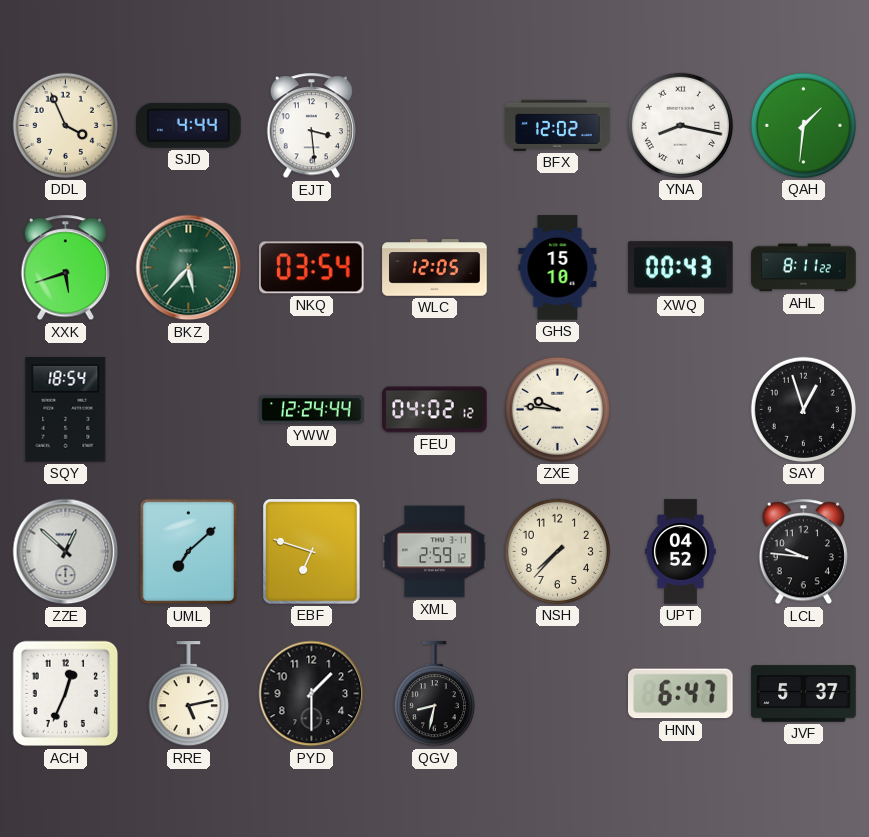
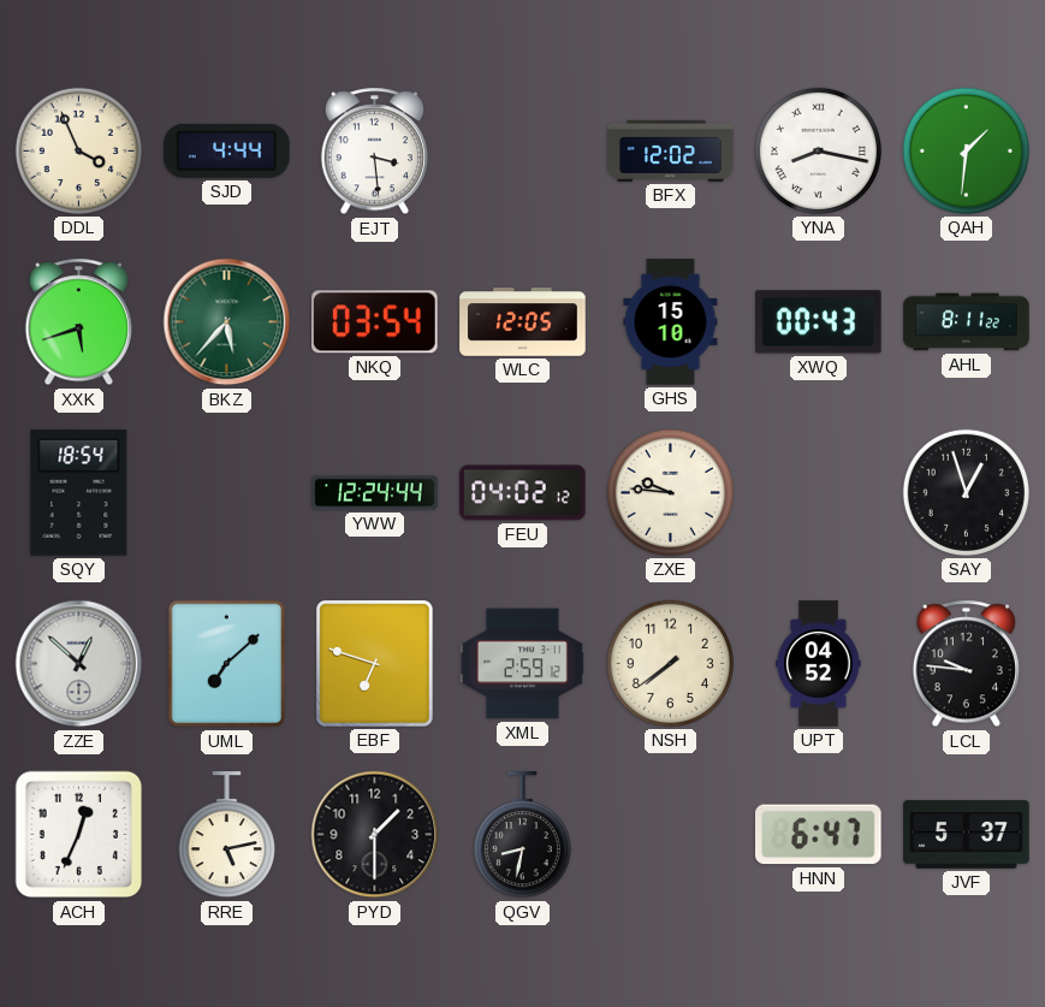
NSH: 7:37 -> 7:39
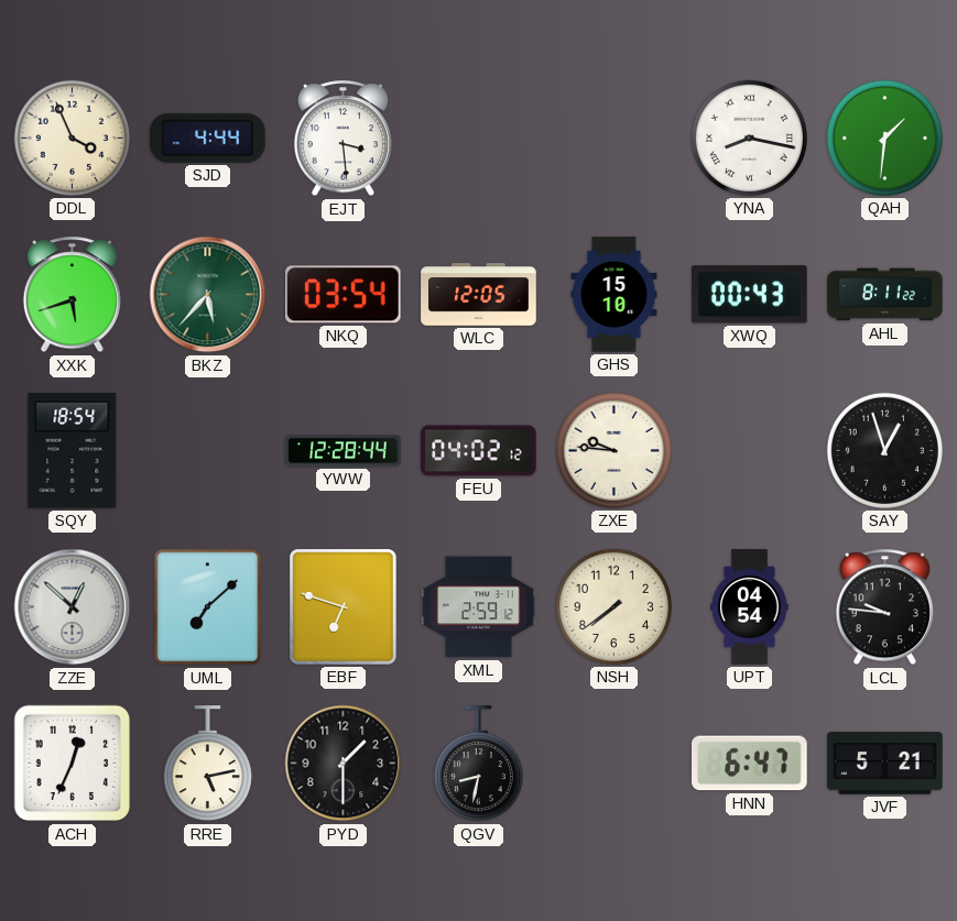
BFX: 12:02 -> none
YWW: 12:24 -> 12:28
UPT: 04:52 -> 04:54
JVF: 5:37 -> 5:21
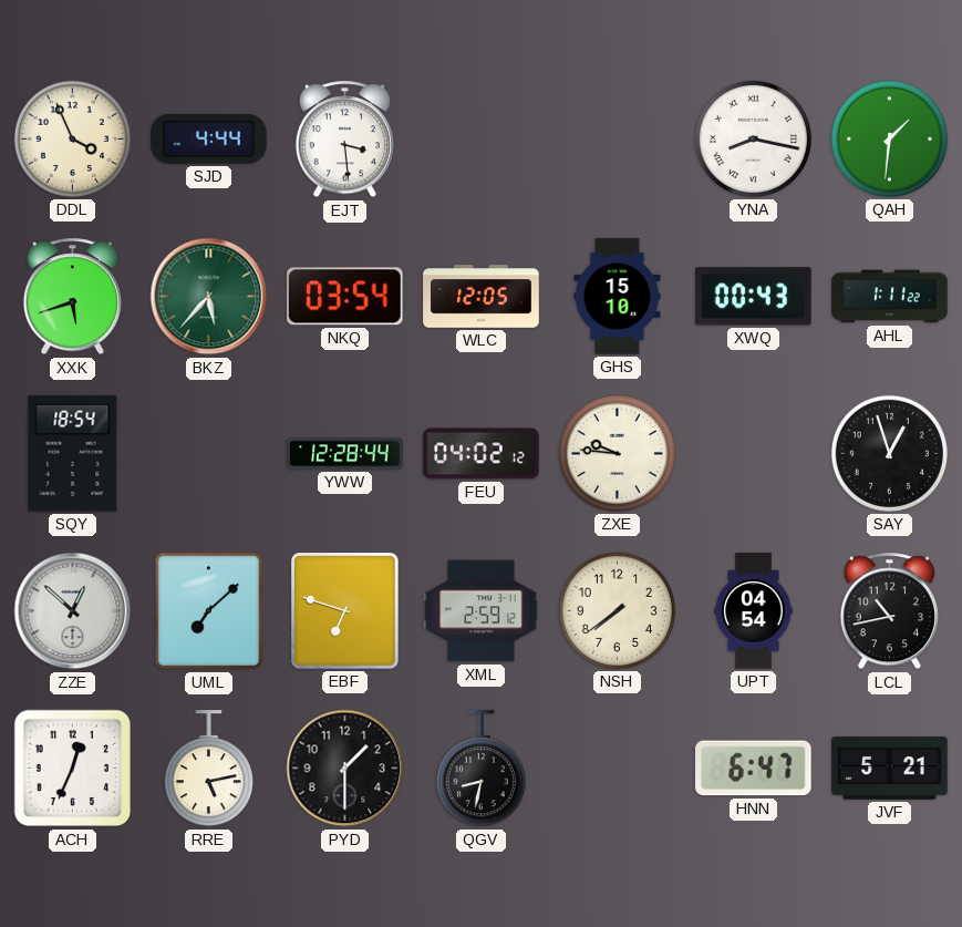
AHL: 8:11 -> 1:11
LCL: 9:46 -> 10:43
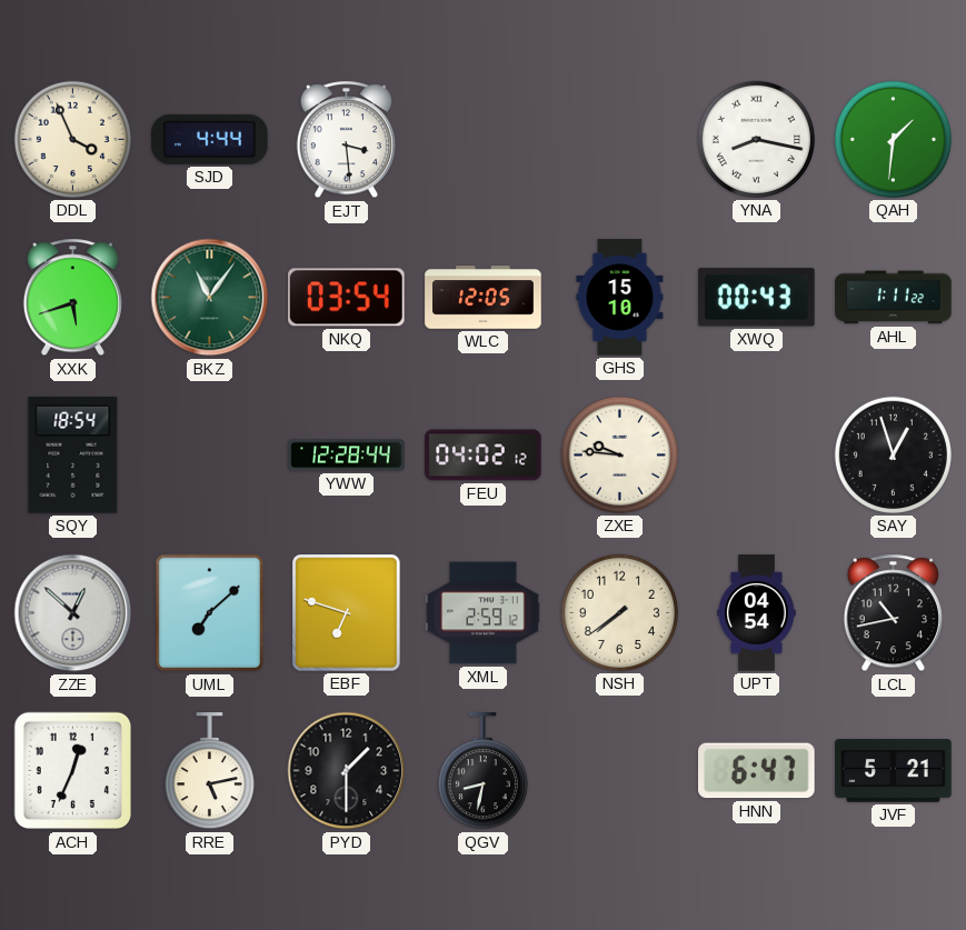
BKZ: 5:37 -> 11:06
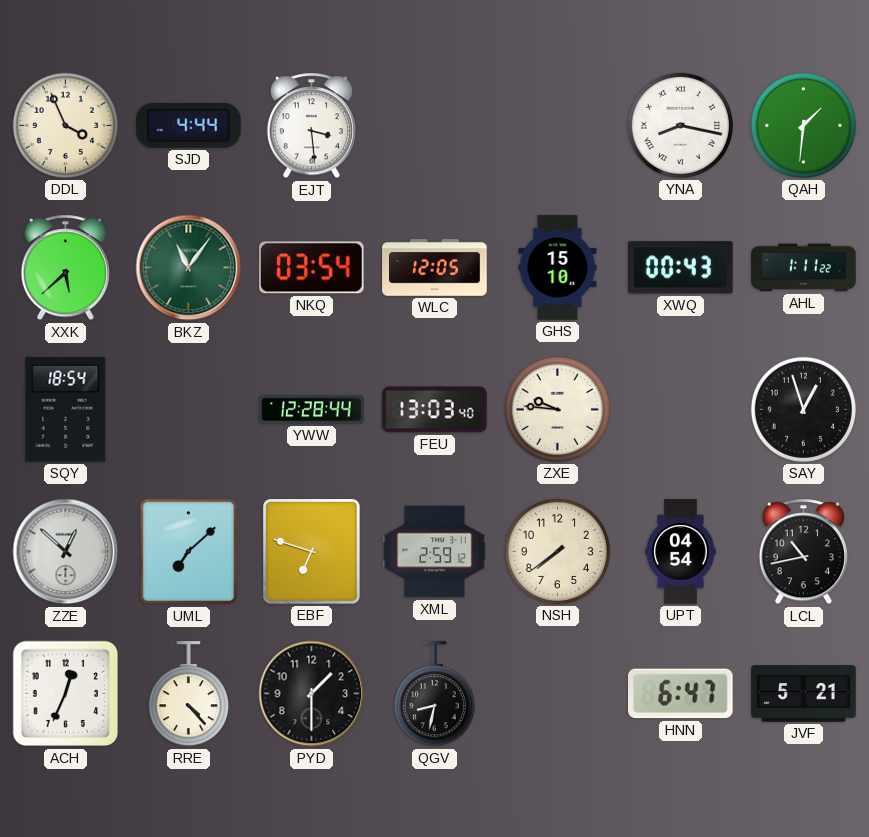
XXK: 5:42 -> 5:38
FEU: 04:02 -> 13:03
RRE: 5:13 -> 4:23
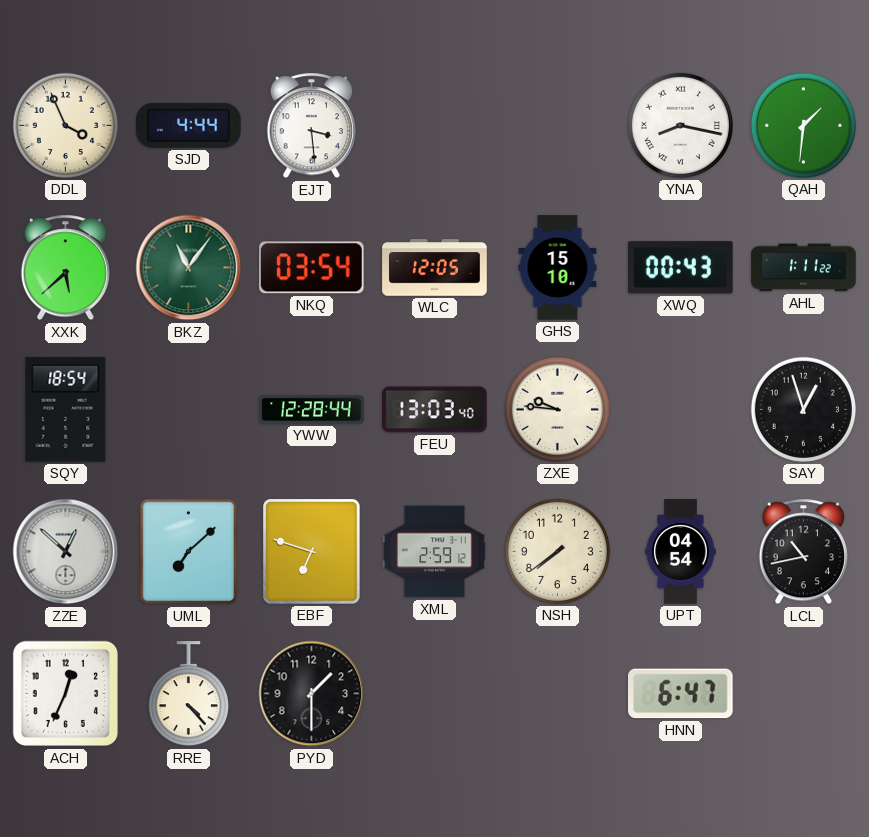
QGV: 8:32 -> none
JVF: 5:21 -> none
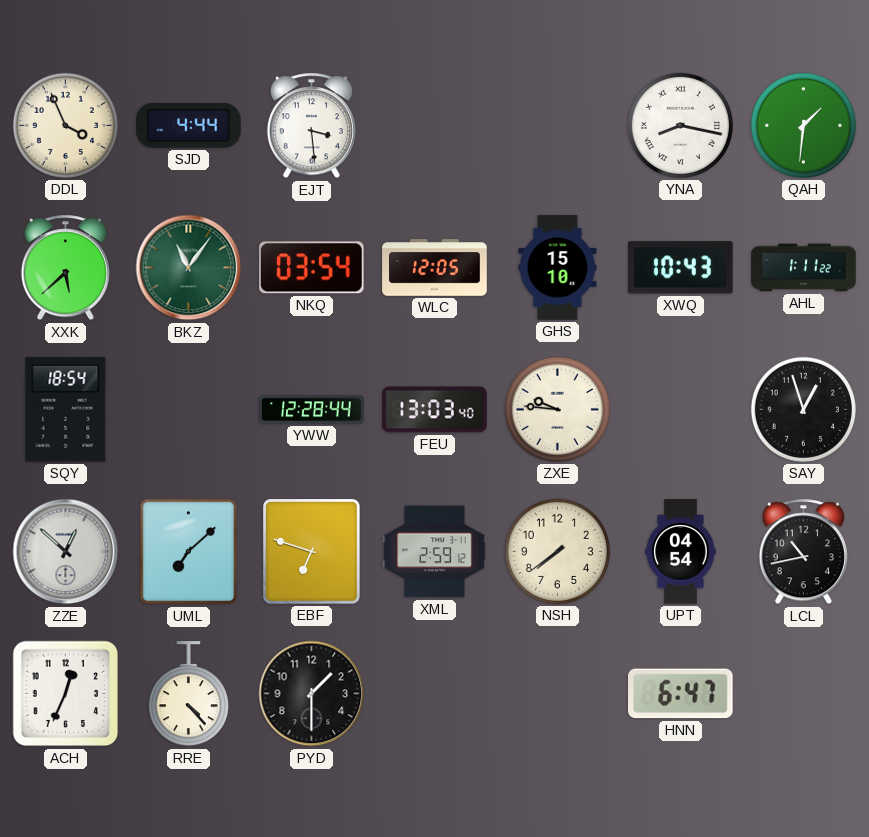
XWQ: 00:43 -> 10:43
